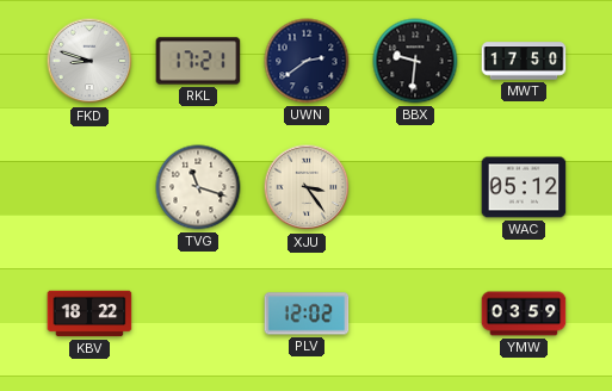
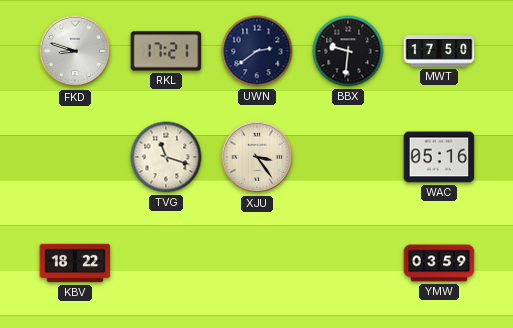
WAC: 05:12 -> 05:16
PLV: 12:02 -> none
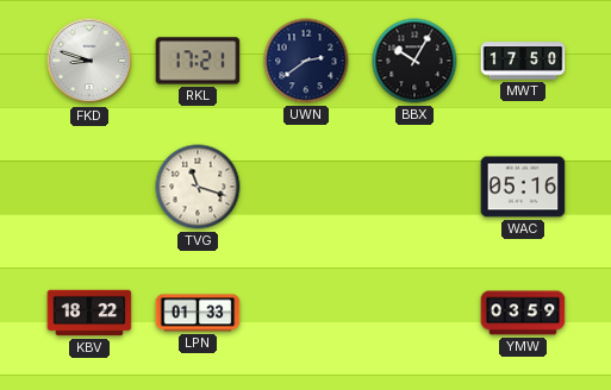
BBX: 9:31 -> 10:05
XJU: 3:24 -> none
LPN: none -> 01:33
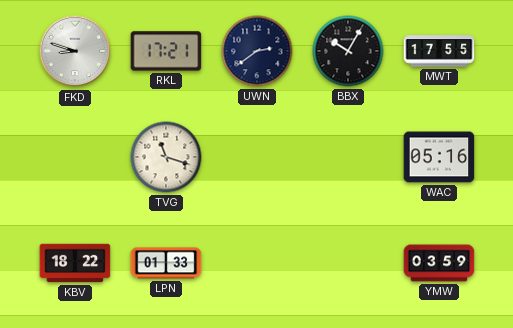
MWT: 17:50 -> 17:55
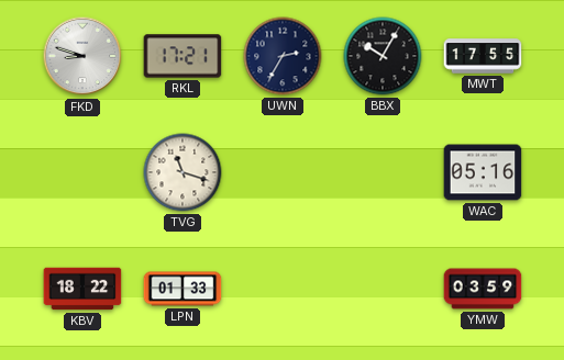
UWN: 2:39 -> 2:35
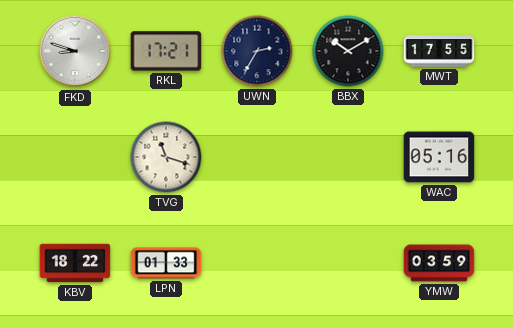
BBX: 10:05 -> 10:10
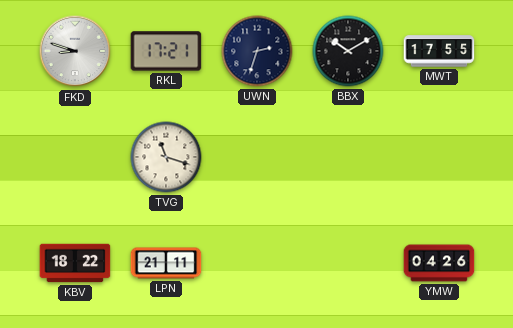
UWN: 2:35 -> 2:33
WAC: 05:16 -> none
LPN: 01:33 -> 21:11
YMW: 03:59 -> 04:26
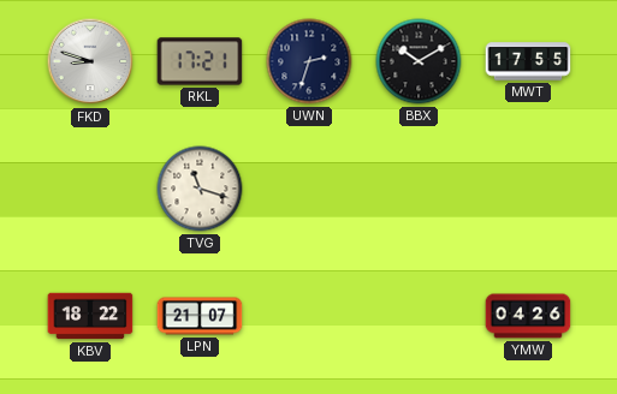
LPN: 21:11 -> 21:07
